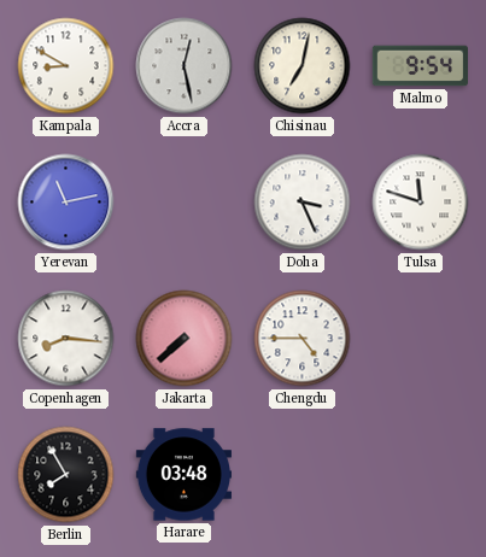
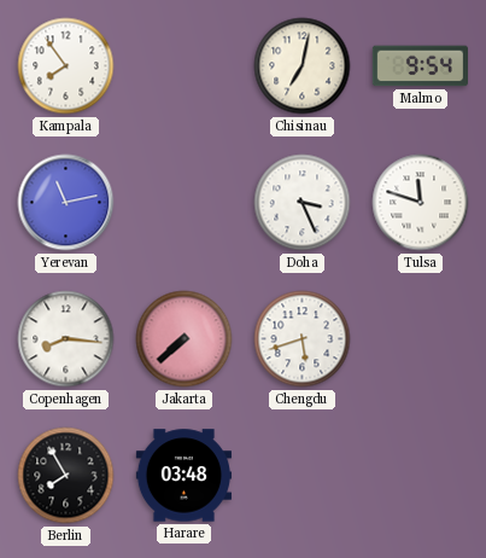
Kampala: 8:50 -> 7:54
Accra: 12:28 -> none
Chengdu: 4:45 -> 5:42
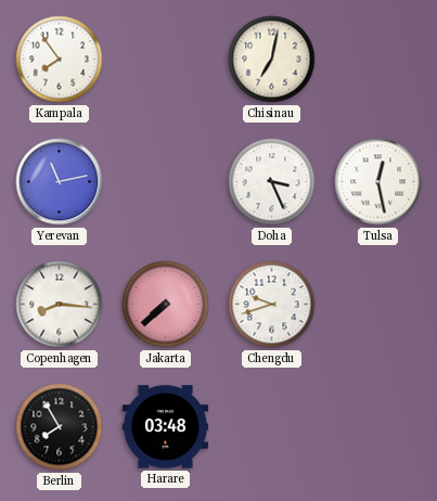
Malmo: 9:54 -> none
Tulsa: 11:48 -> 12:28
Chengdu: 5:42 -> 9:42
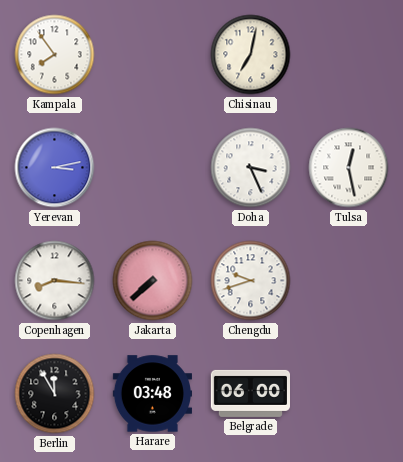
Yerevan: 11:13 -> 3:13
Berlin: 7:55 -> 11:55
Belgrade: none -> 06:00
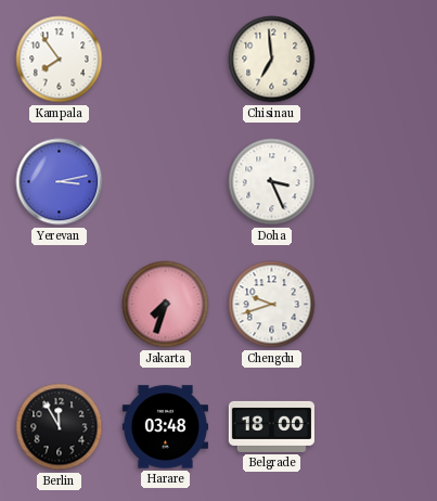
Chisinau: 7:02 -> 6:59
Tulsa: 12:28 -> none
Copenhagen: 8:16 -> none
Jakarta: 7:38 -> 7:33
Belgrade: 06:00 -> 18:00
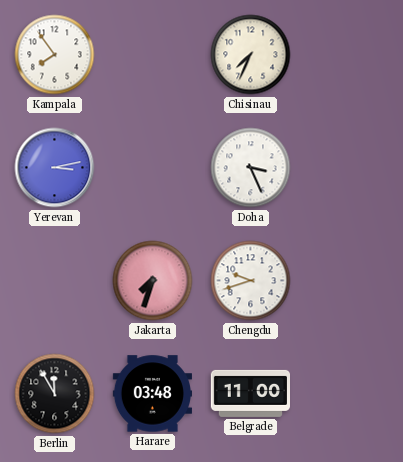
Chisinau: 6:59 -> 7:34
Belgrade: 18:00 -> 11:00
